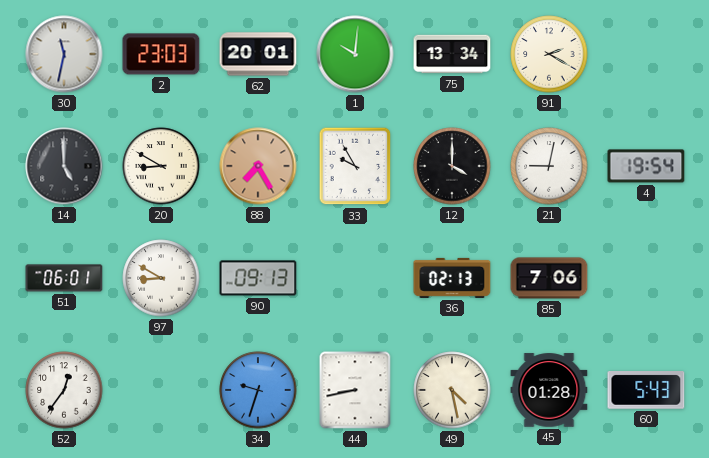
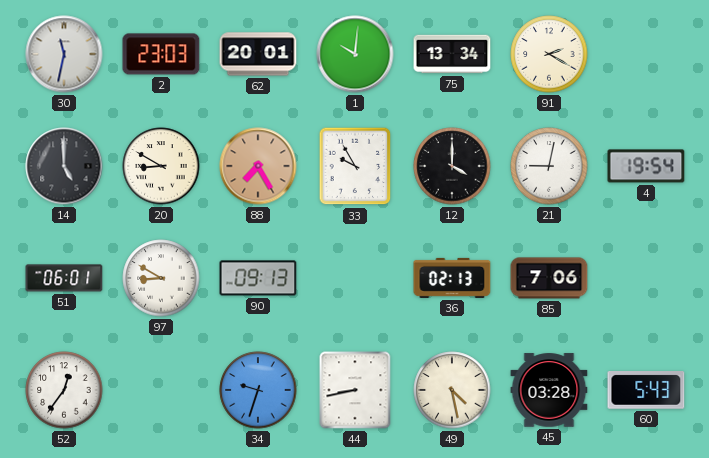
45: 01:28 -> 03:28
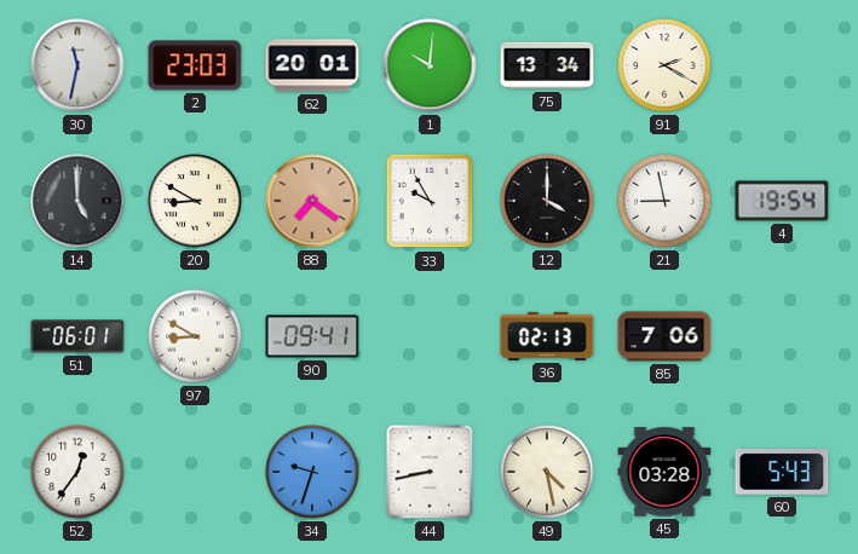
88: 7:25 -> 7:21
21: 9:02 -> 8:58
90: 09:13 -> 09:41
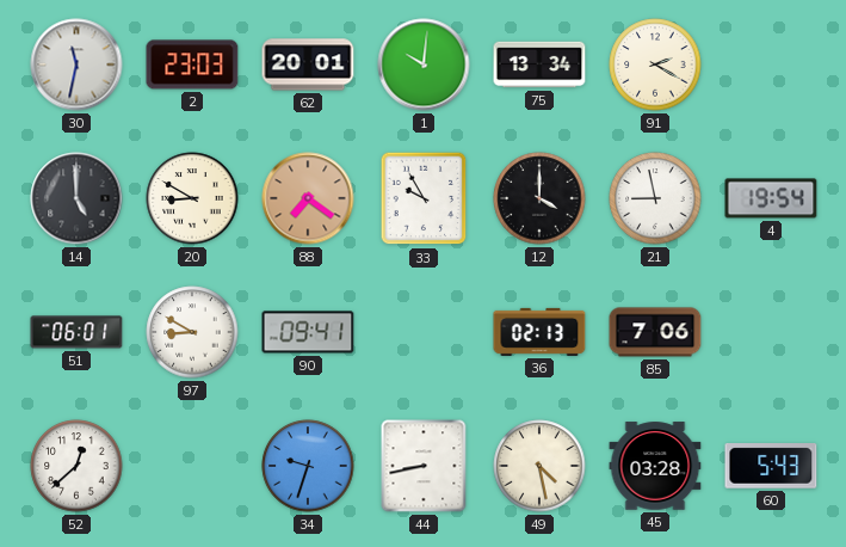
52: 12:36 -> 12:38
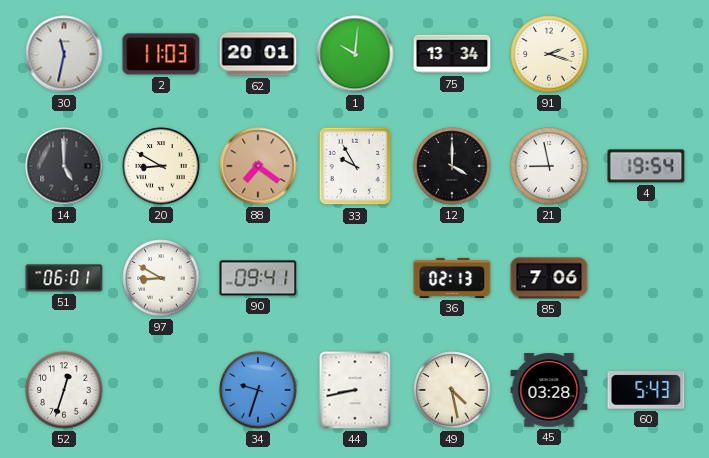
2: 23:03 -> 11:03
91: 2:20 -> 2:18
52: 12:38 -> 12:33
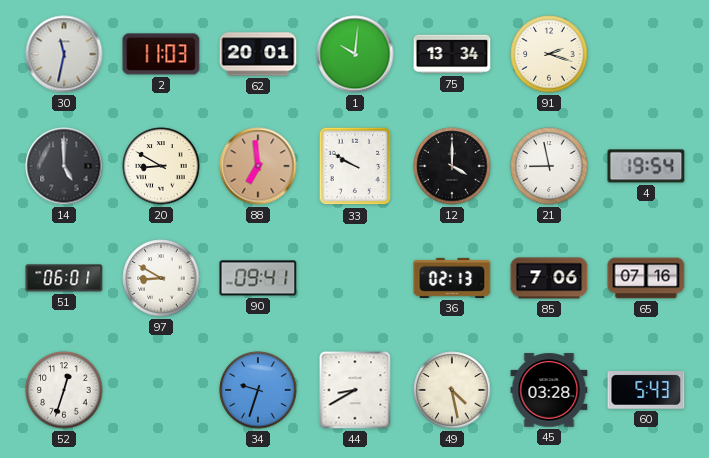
88: 7:21 -> 6:59
33: 9:55 -> 9:50
65: none -> 07:16
44: 8:43 -> 8:40
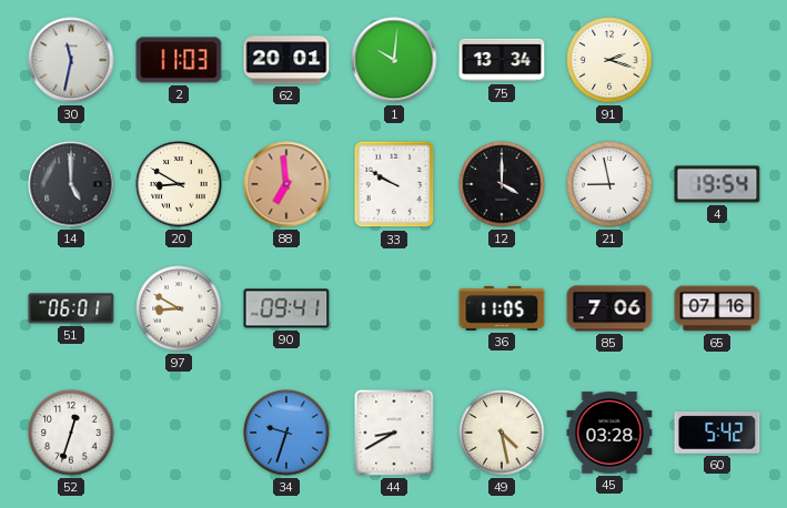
36: 02:13 -> 11:05
60: 5:43 -> 5:42
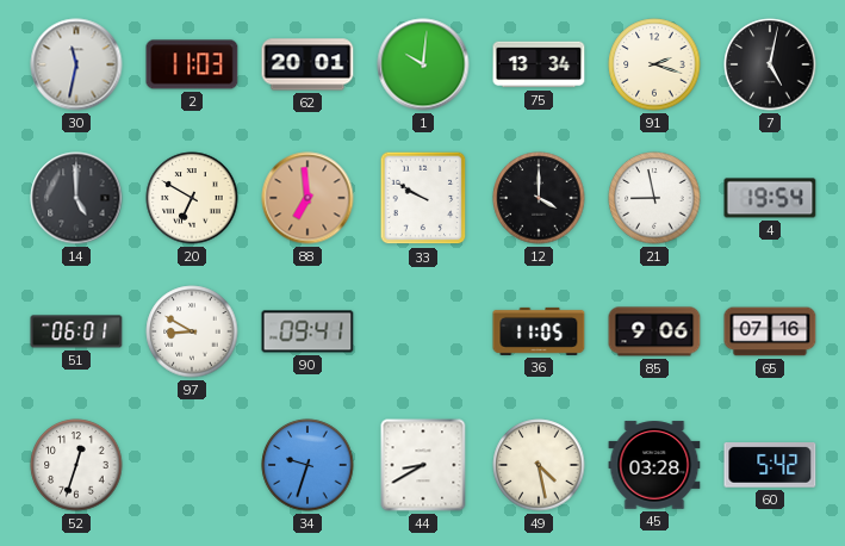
7: none -> 5:02
20: 8:50 -> 6:50
85: 7:06 -> 9:06
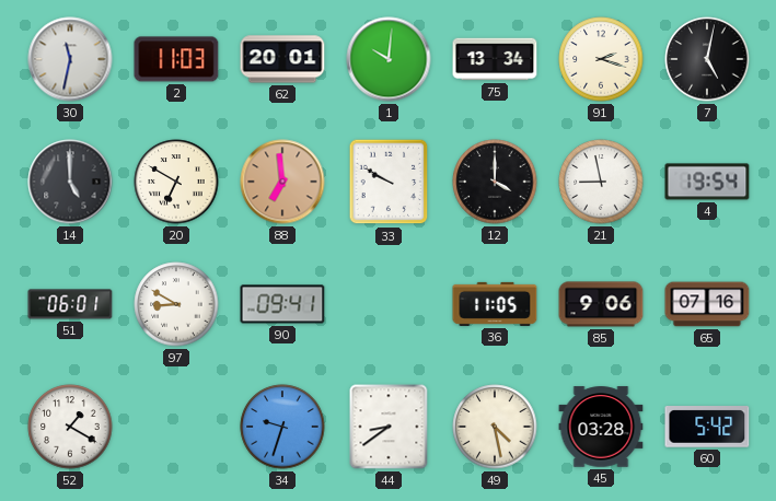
52: 12:33 -> 1:20
44: 8:40 -> 8:39
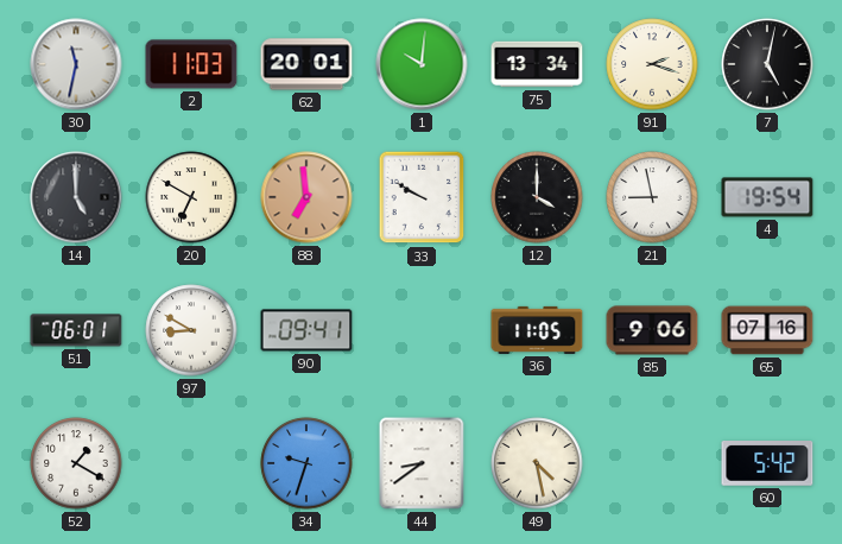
45: 03:28 -> none
